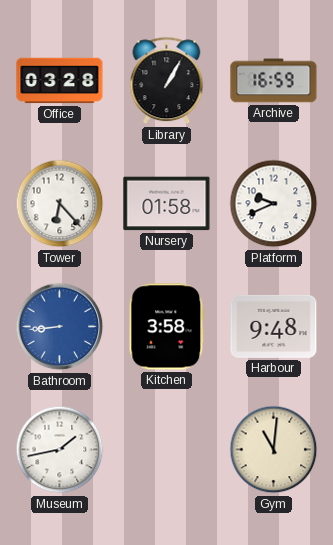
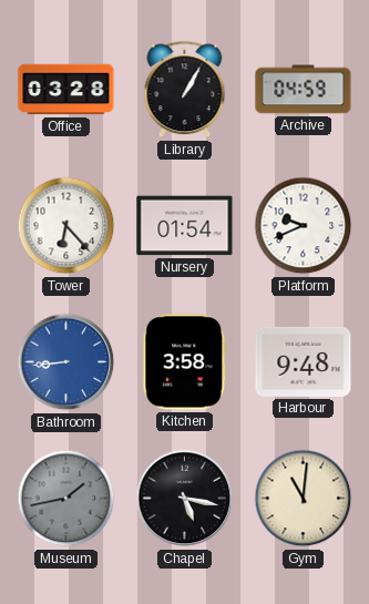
Archive: 16:59 -> 04:59
Nursery: 01:58 -> 01:54
Museum dial: white -> grey
Chapel: none -> 5:17
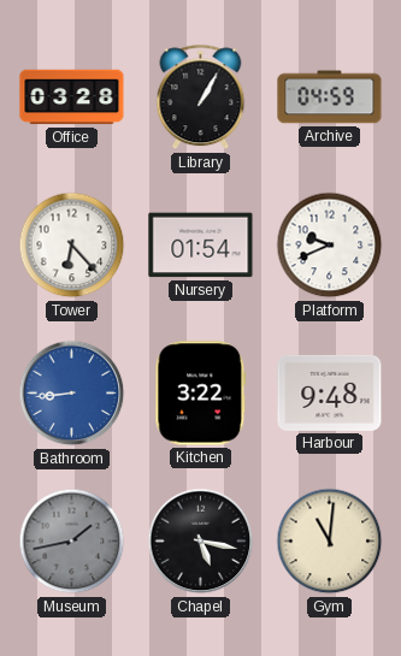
Kitchen: 3:58 -> 3:22
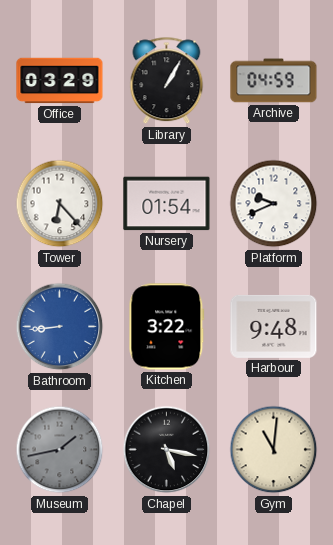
Office: 03:28 -> 03:29
